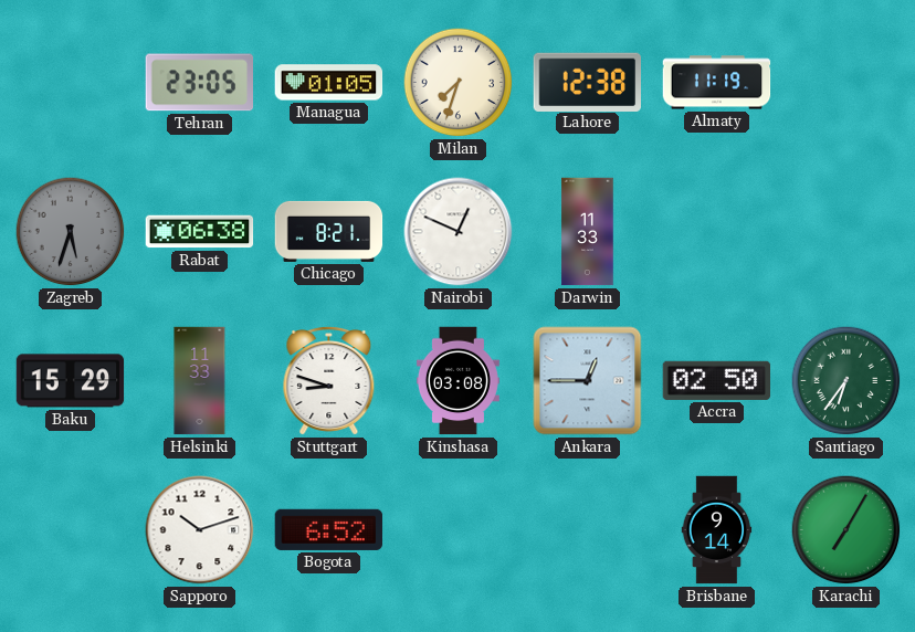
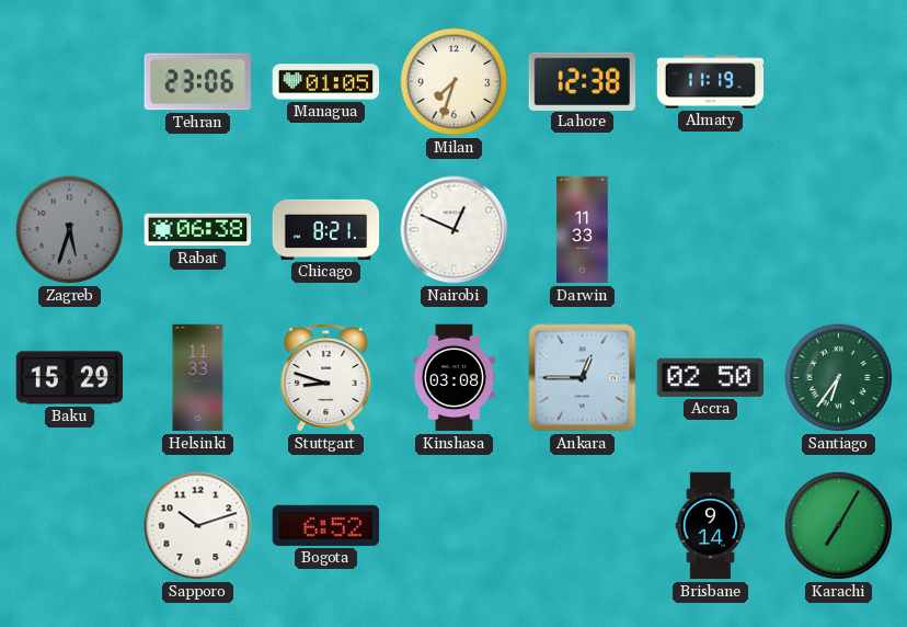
Tehran: 23:05 -> 23:06
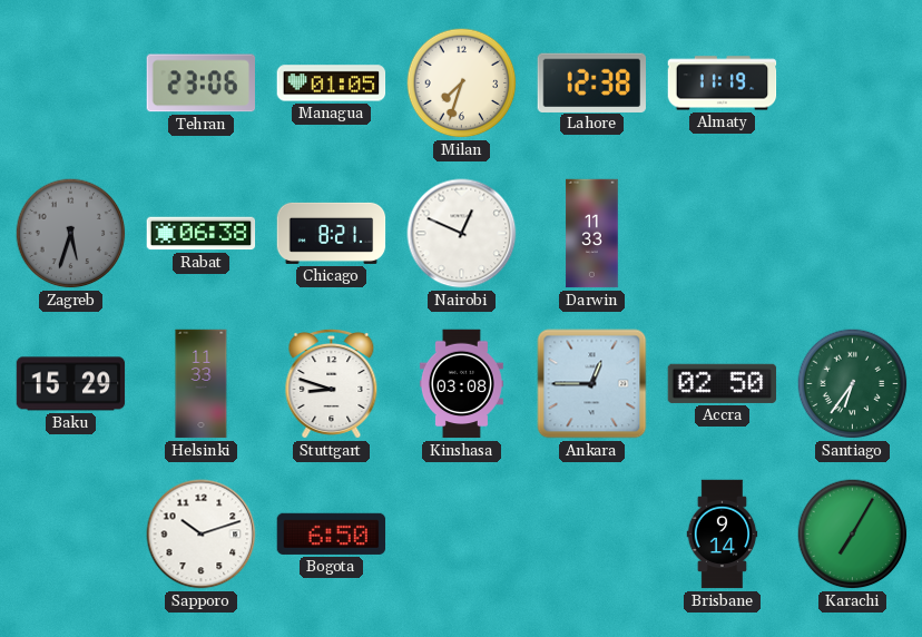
Bogota: 6:52 -> 6:50
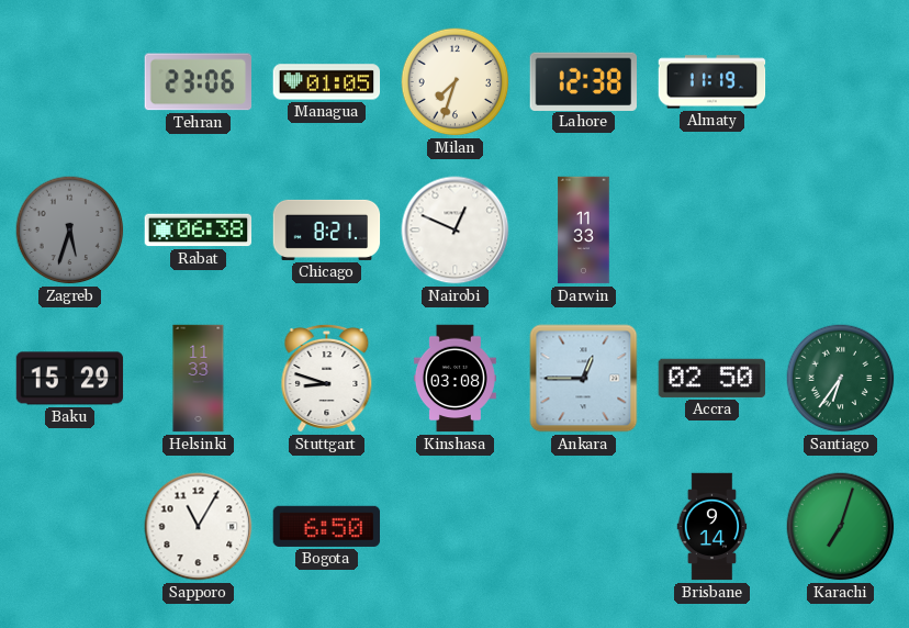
Sapporo: 10:12 -> 11:05
Karachi: 7:05 -> 7:03
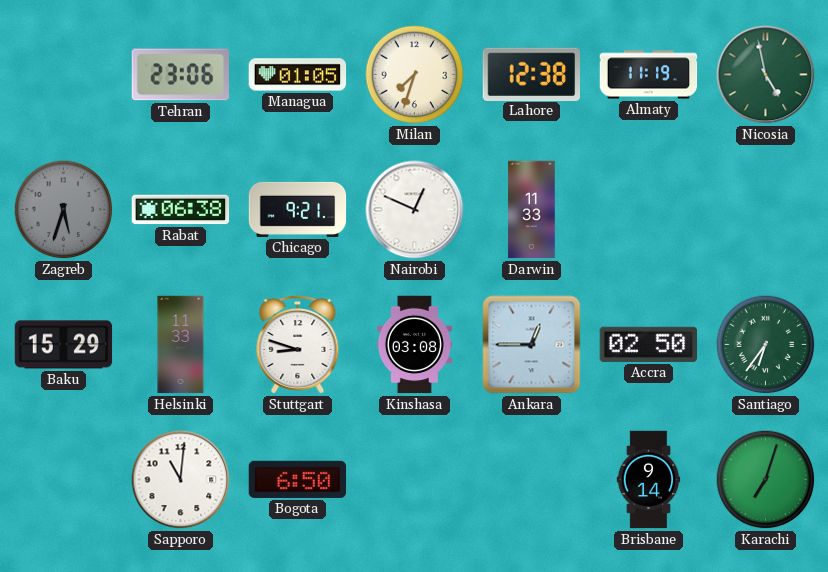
Nicosia: none -> 4:58
Chicago: 8:21 -> 9:21
Sapporo: 11:05 -> 11:01
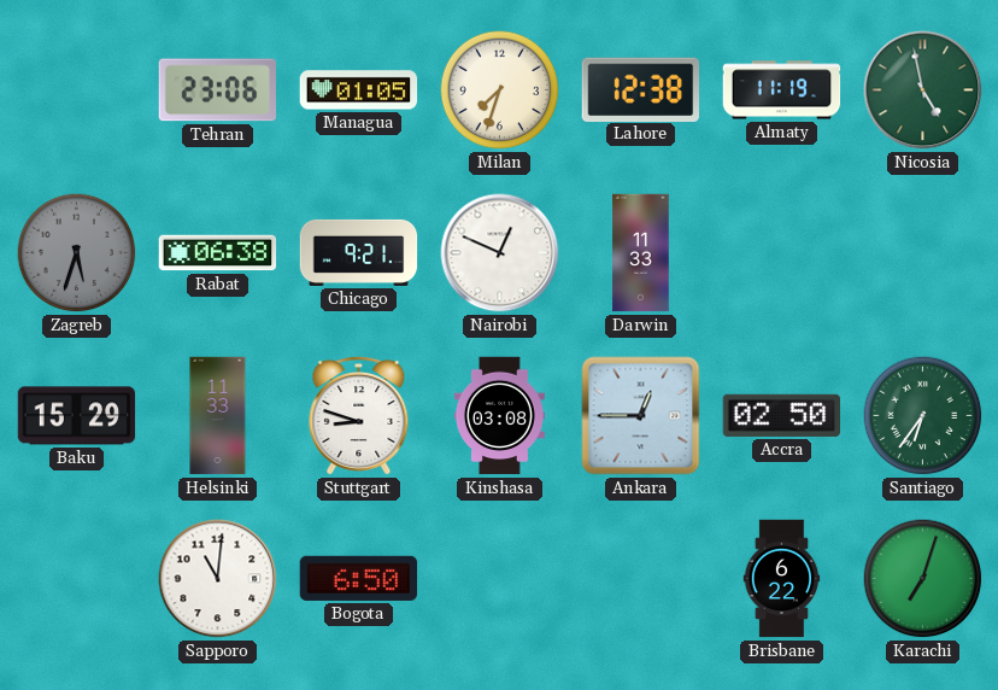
Brisbane: 9:14 -> 6:22
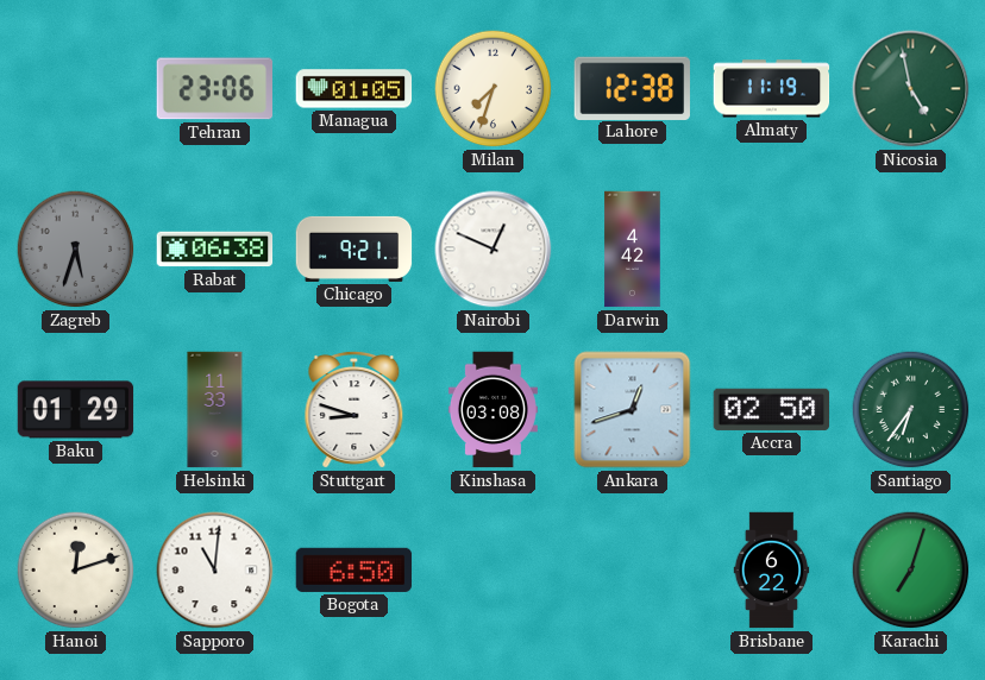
Darwin: 11:33 -> 4:42
Baku: 15:29 -> 01:29
Ankara: 12:45 -> 12:42
Hanoi: none -> 12:12
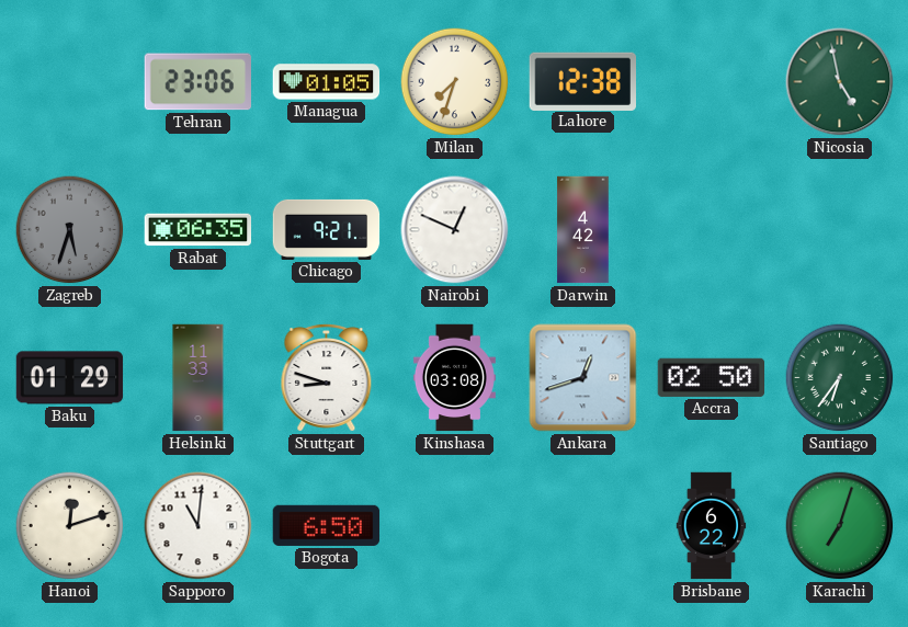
Almaty: 11:19 -> none
Rabat: 06:38 -> 06:35
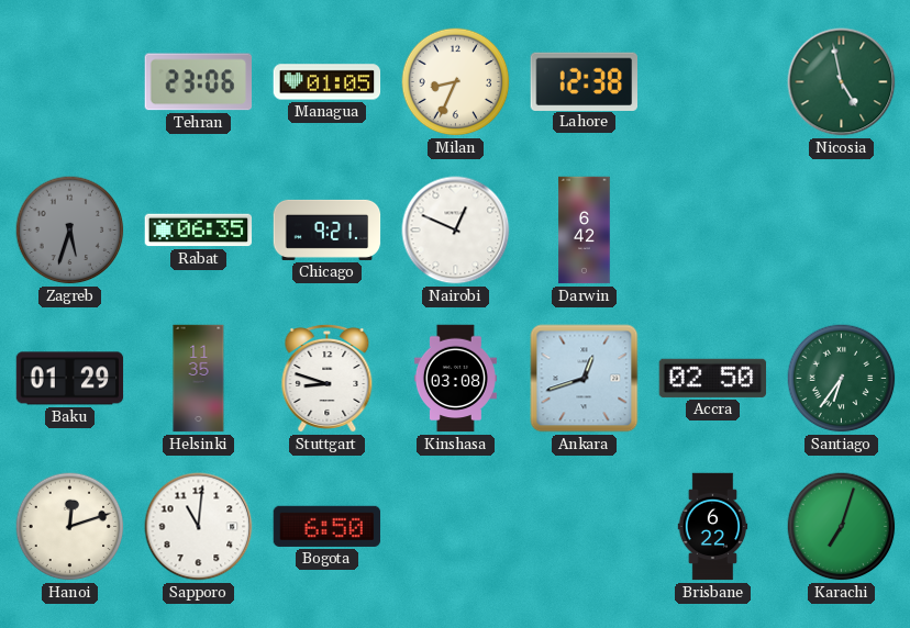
Milan: 7:33 -> 8:34
Darwin: 4:42 -> 6:42
Helsinki: 11:33 -> 11:35
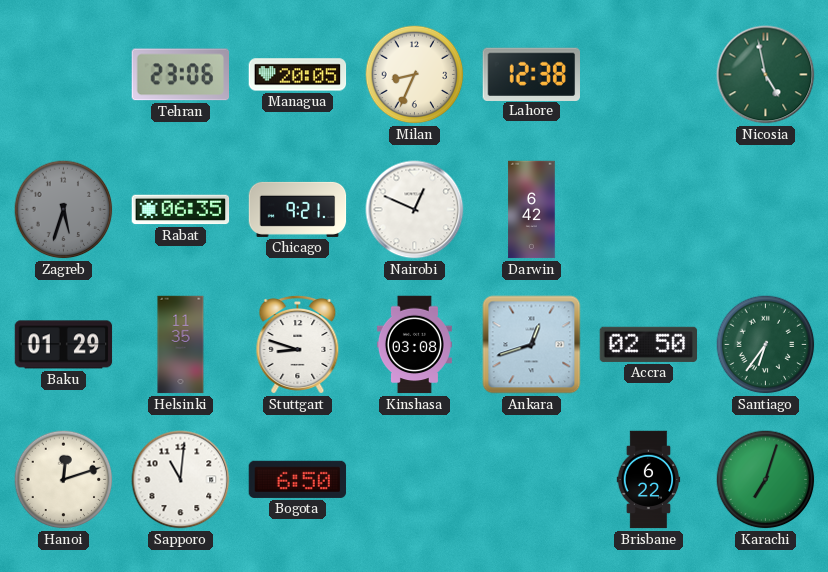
Managua: 01:05 -> 20:05
